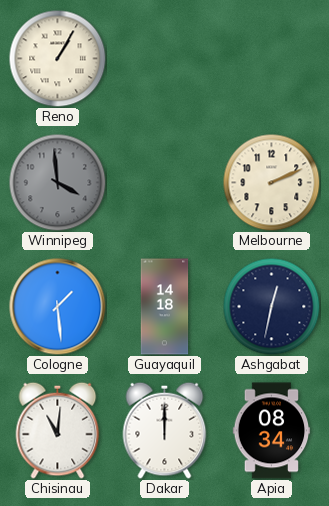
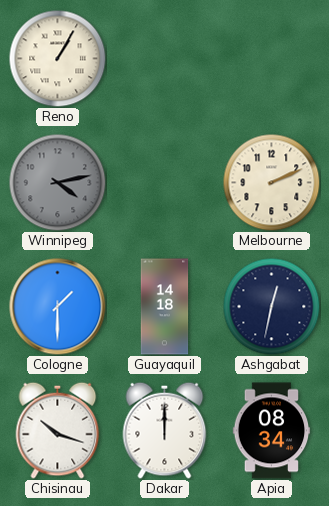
Winnipeg: 3:59 -> 4:13
Cologne: 1:29 -> 1:30
Chisinau: 11:01 -> 10:18
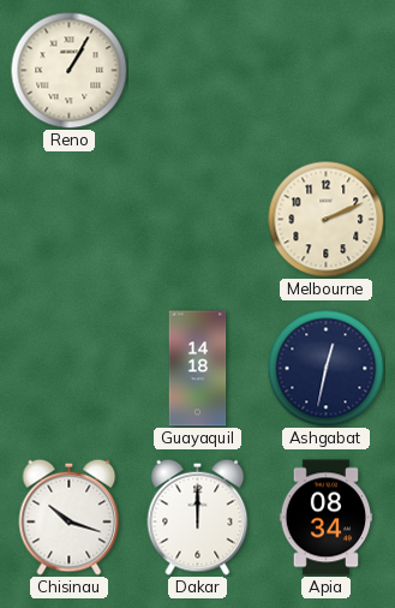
Winnipeg: 4:13 -> none
Cologne: 1:30 -> none
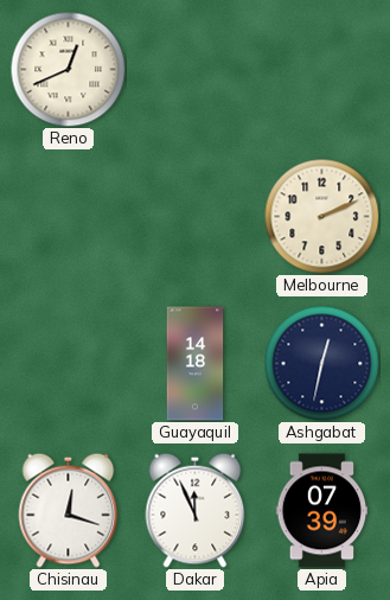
Reno: 1:05 -> 12:41
Chisinau: 10:18 -> 12:18
Dakar: 12:00 -> 11:56
Apia: 08:34 -> 07:39
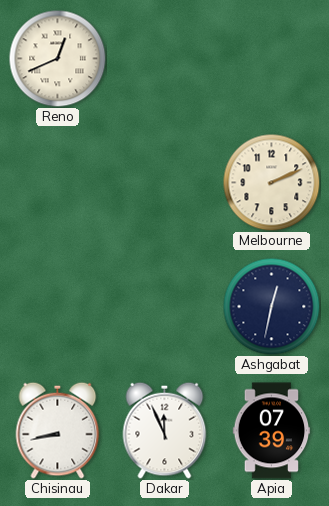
Guayaquil: 14:18 -> none
Chisinau: 12:18 -> 8:43
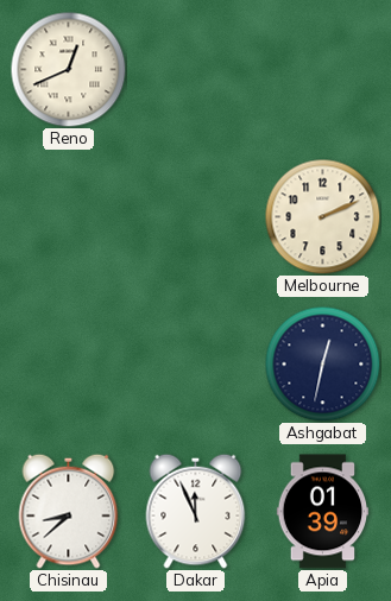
Chisinau: 8:43 -> 8:38
Apia: 07:39 -> 01:39
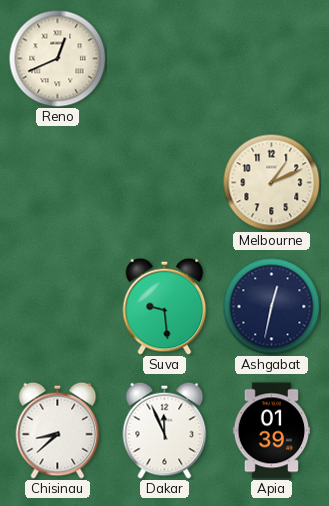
Melbourne: 2:11 -> 1:11
Suva: none -> 9:29
